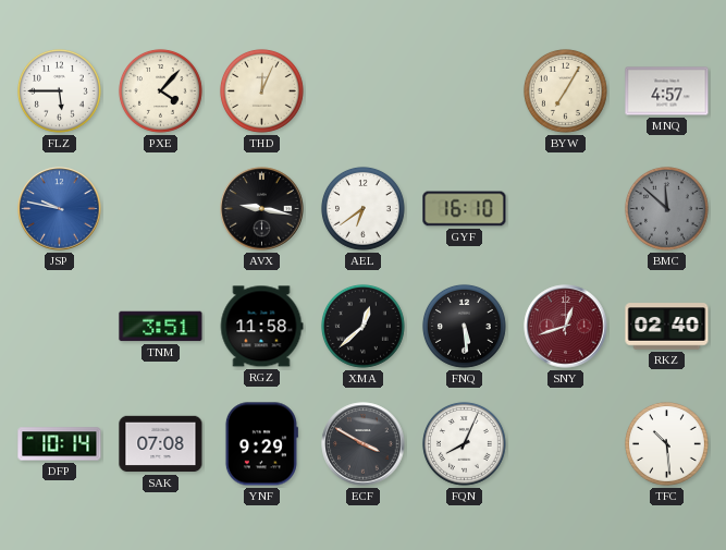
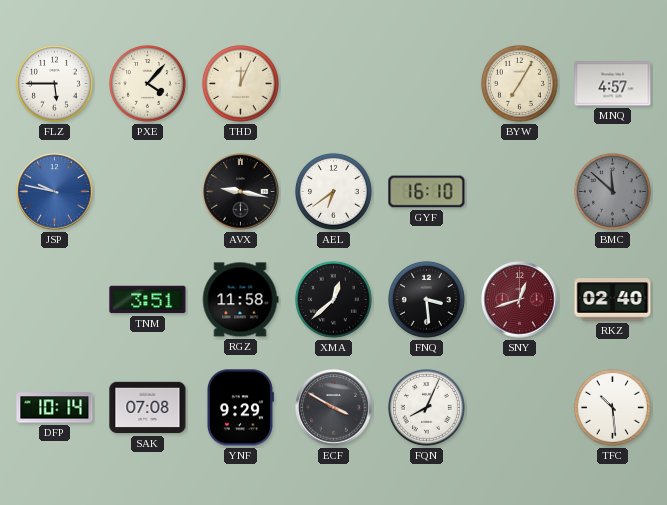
FNQ: 5:29 -> 3:29
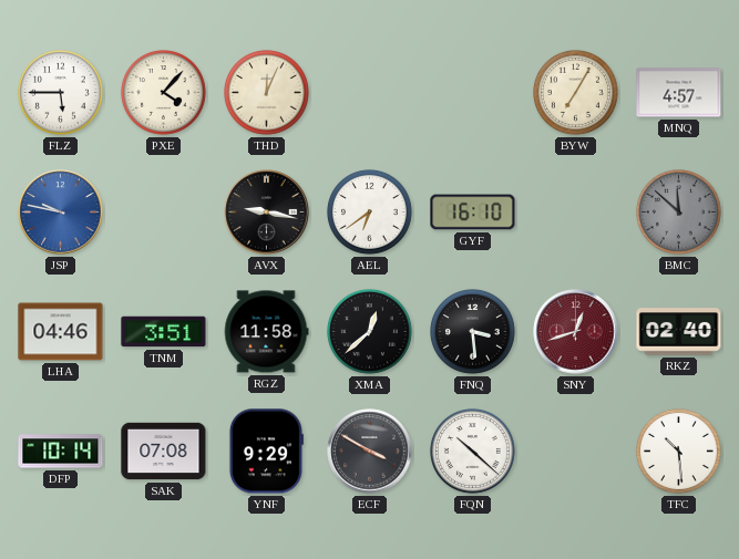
LHA: none -> 04:46
FQN: 8:04 -> 10:22
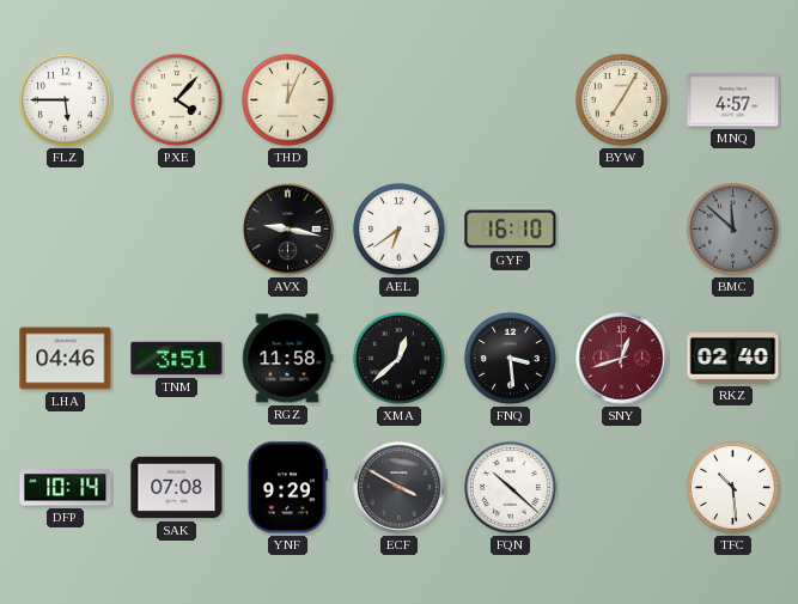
JSP: 9:47 -> none
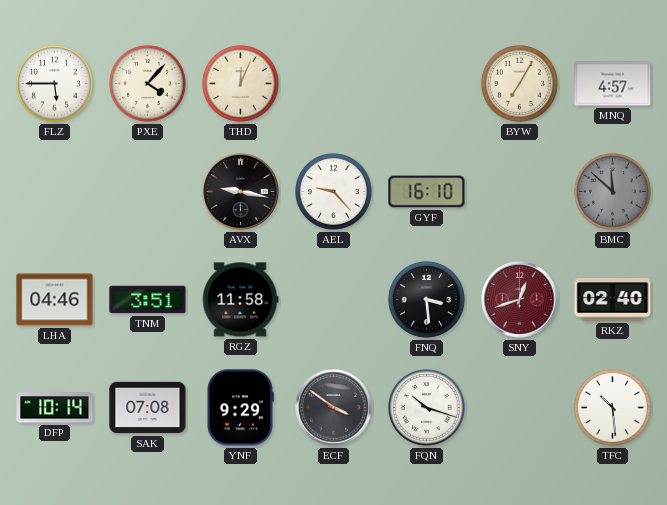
AEL: 6:39 -> 9:23
XMA: 12:38 -> none
ECF: 3:50 -> 3:51
FQN: 10:22 -> 10:18
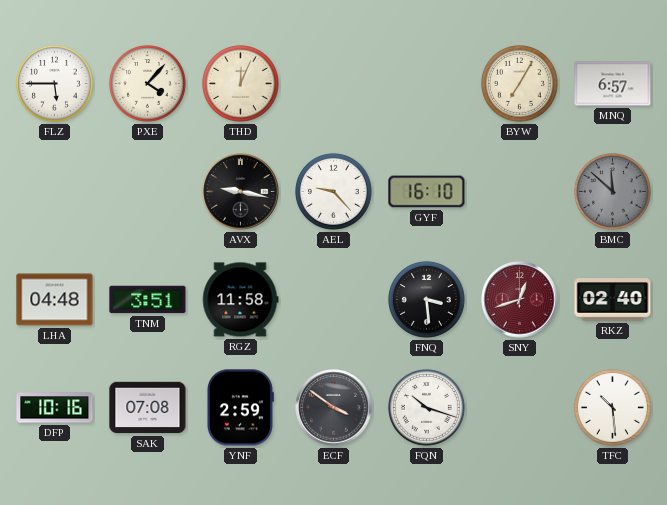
MNQ: 4:57 -> 6:57
LHA: 04:46 -> 04:48
DFP: 10:14 -> 10:16
YNF: 9:29 -> 2:59
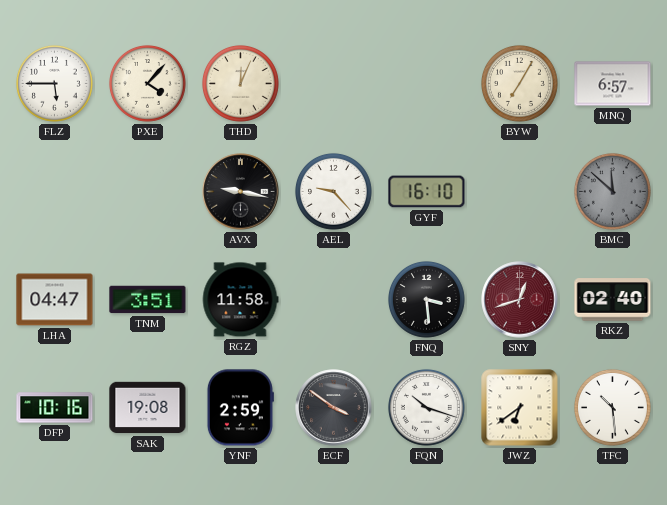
LHA: 04:48 -> 04:47
SAK: 07:08 -> 19:08
JWZ: none -> 6:39
